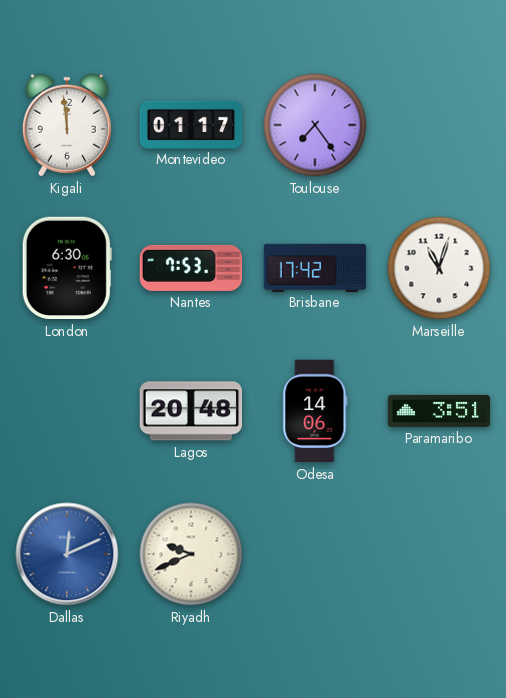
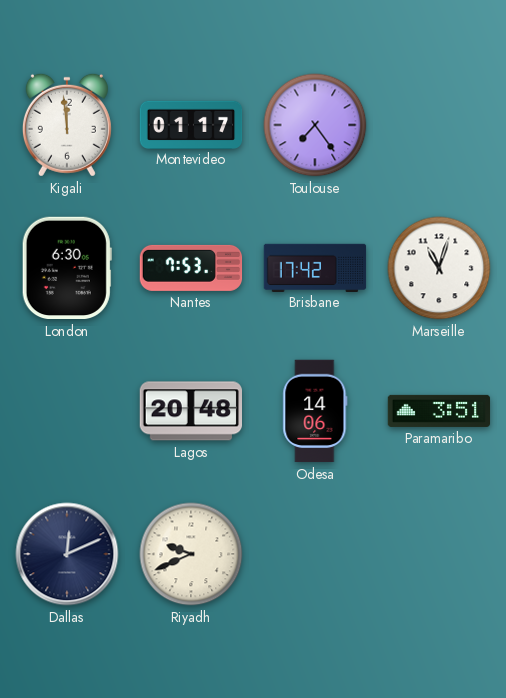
Dallas dial: blue -> navy
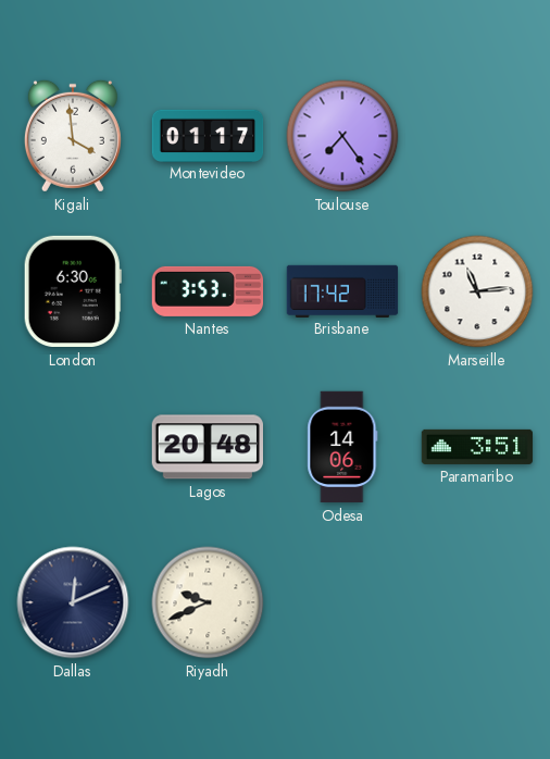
Kigali: 11:59 -> 3:59
Nantes: 7:53 -> 3:53
Marseille: 11:03 -> 11:14
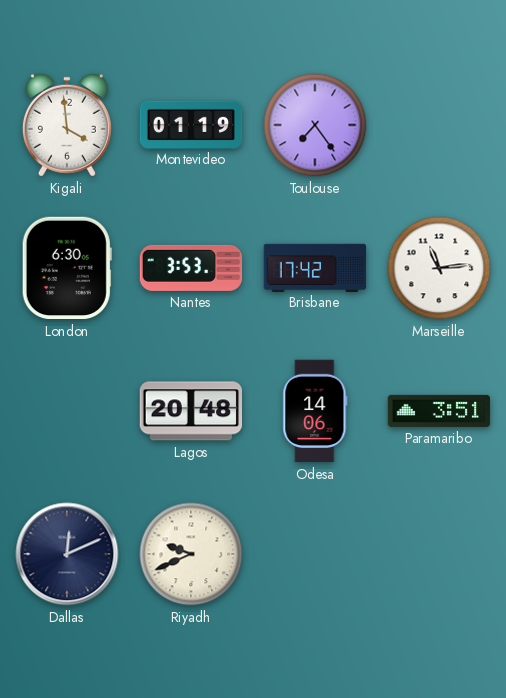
Montevideo: 01:17 -> 01:19
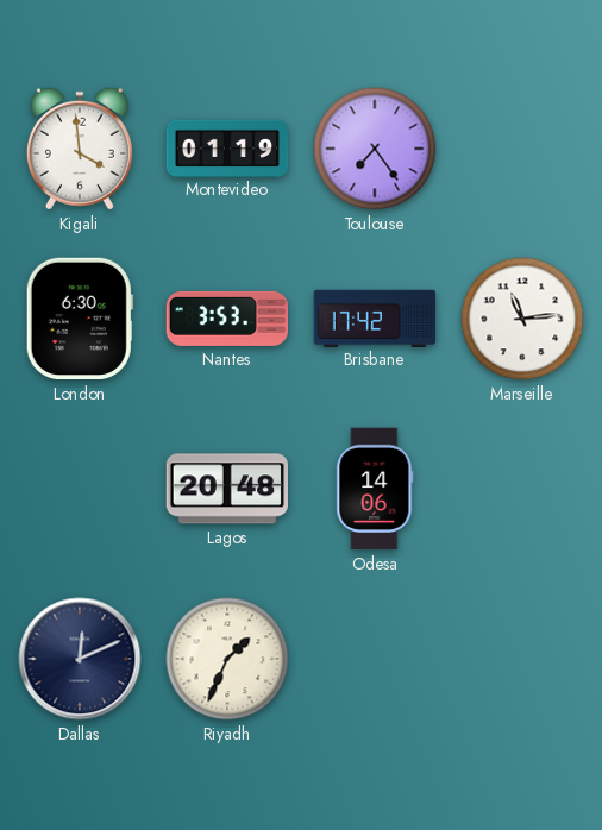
Paramaribo: 3:51 -> none
Riyadh: 9:41 -> 1:34
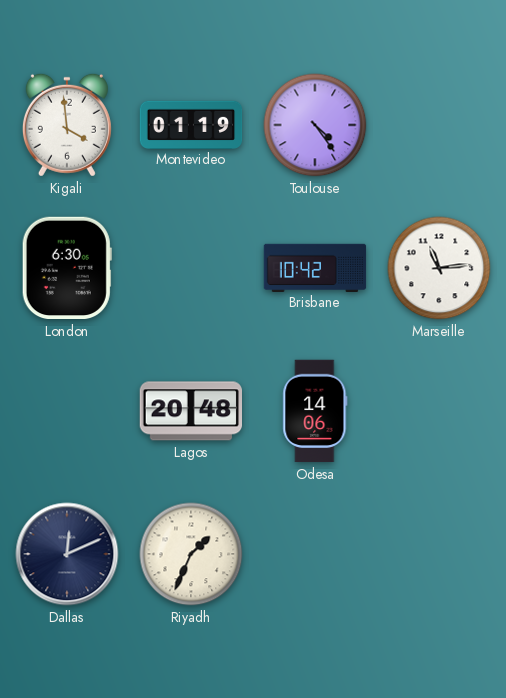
Toulouse: 7:24 -> 4:24
Nantes: 3:53 -> none
Brisbane: 17:42 -> 10:42
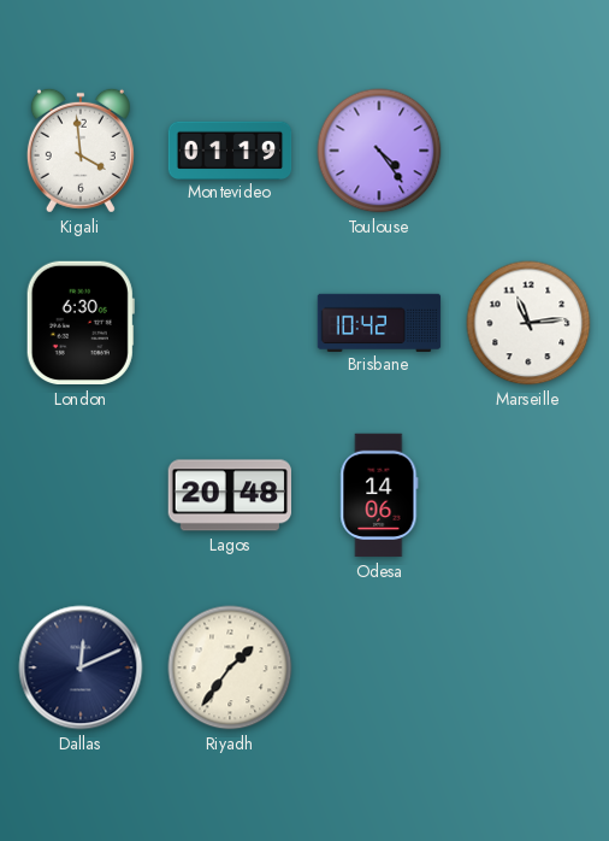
Riyadh: 1:34 -> 1:36
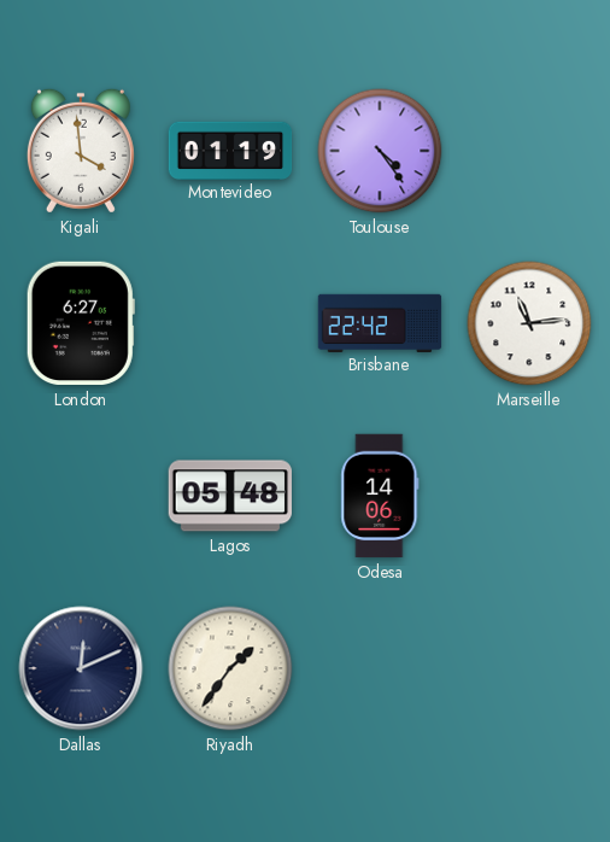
London: 6:30 -> 6:27
Brisbane: 10:42 -> 22:42
Lagos: 20:48 -> 05:48
